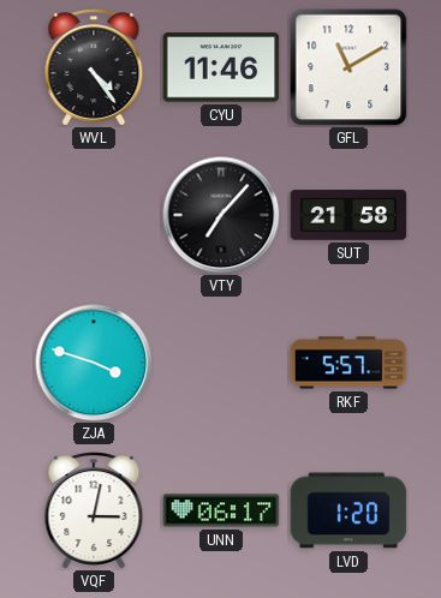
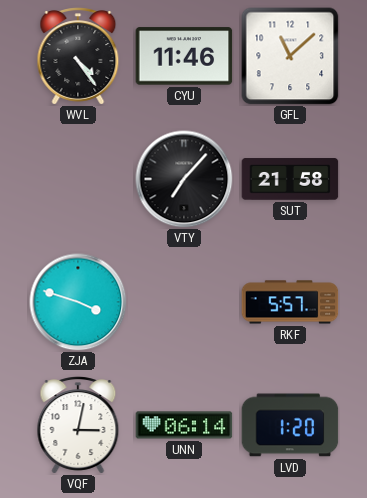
GFL: 11:10 -> 11:08
UNN: 06:17 -> 06:14
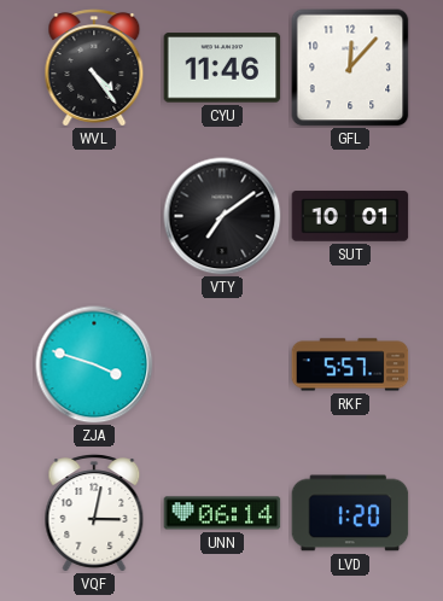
GFL: 11:08 -> 12:07
VTY: 7:07 -> 7:09
SUT: 21:58 -> 10:01
